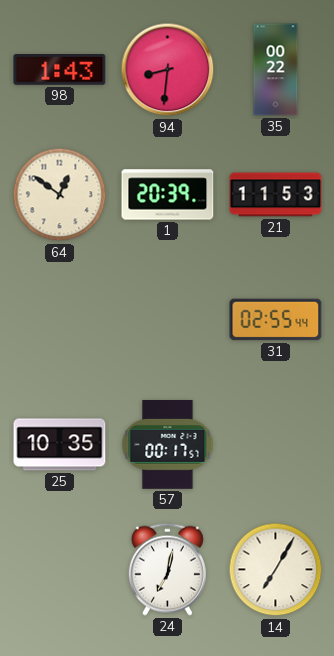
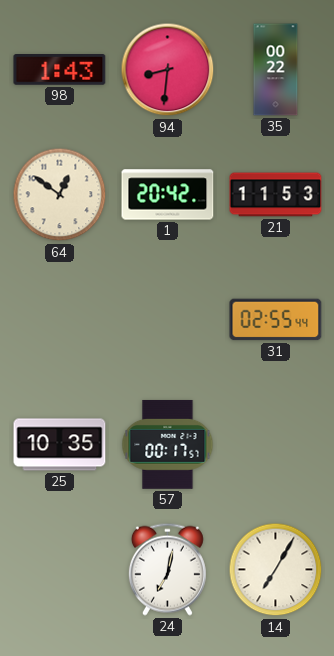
1: 20:39 -> 20:42
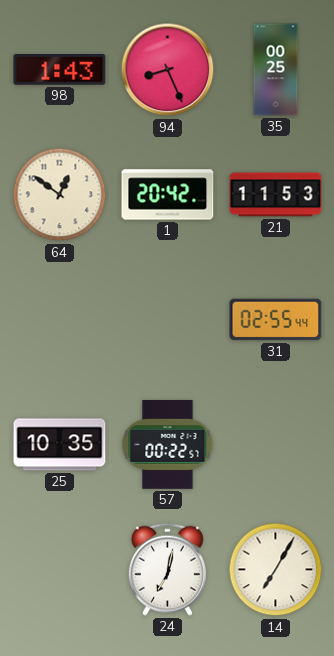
94: 8:31 -> 8:26
35: 00:22 -> 00:25
57: 00:17 -> 00:22
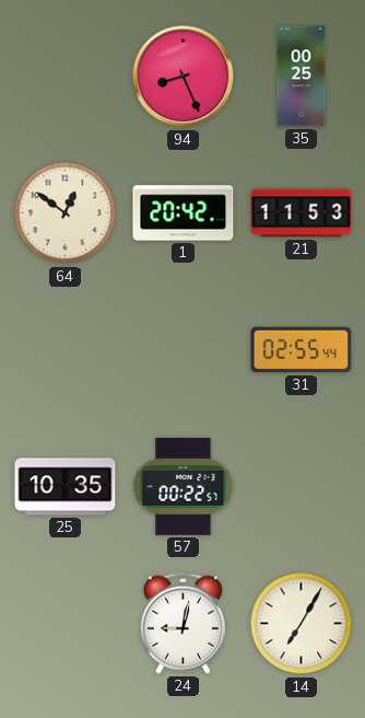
98: 1:43 -> none
24: 7:02 -> 9:02
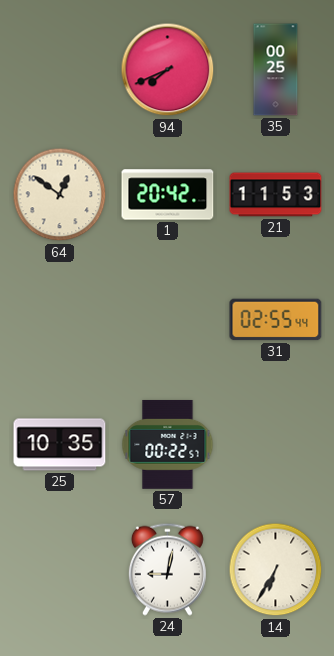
94: 8:26 -> 7:41
14: 7:05 -> 6:35
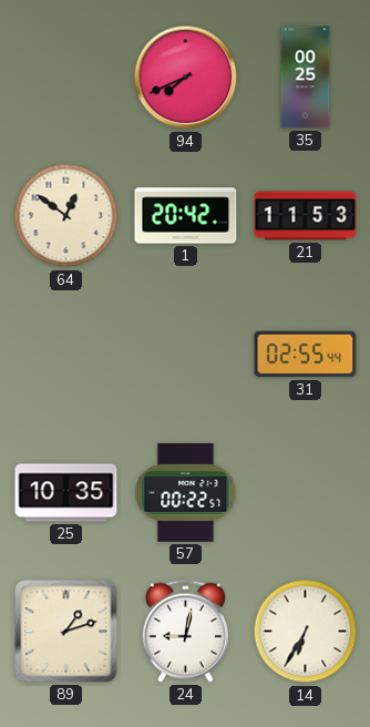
89: none -> 1:12
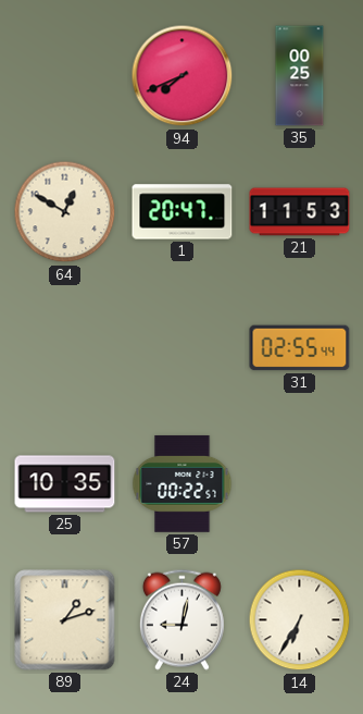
64: 12:51 -> 12:50
1: 20:42 -> 20:47
